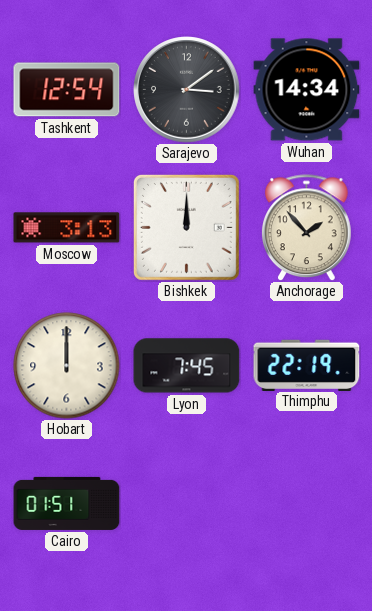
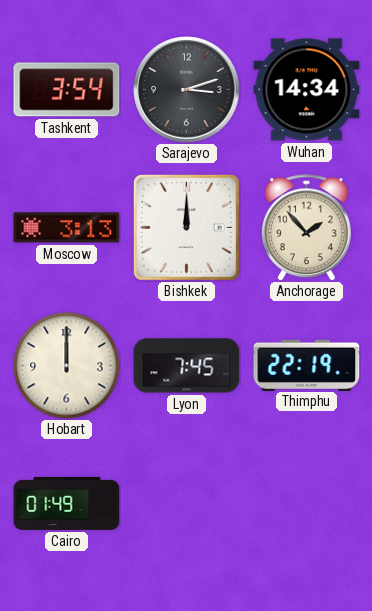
Tashkent: 12:54 -> 3:54
Sarajevo: 3:09 -> 3:12
Cairo: 01:51 -> 01:49
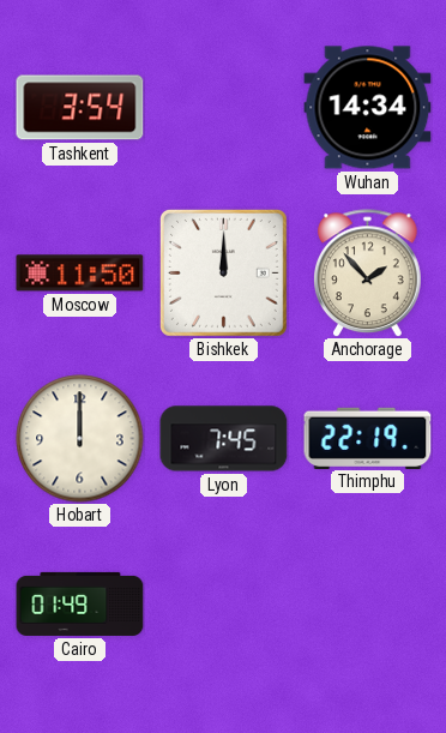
Sarajevo: 3:12 -> none
Moscow: 3:13 -> 11:50
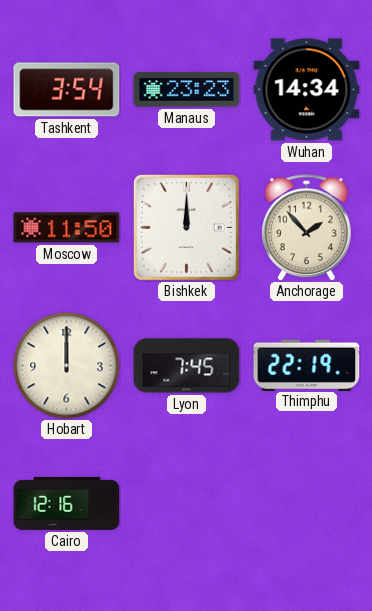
Manaus: none -> 23:23
Cairo: 01:49 -> 12:16
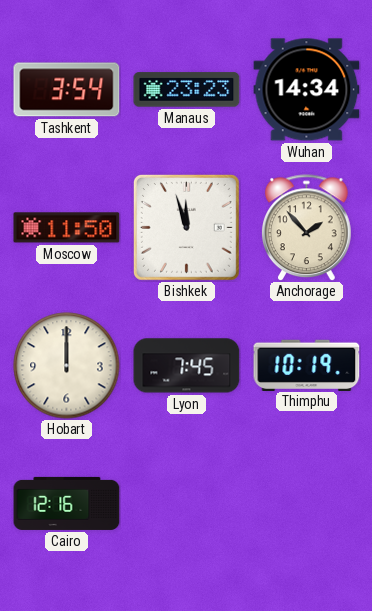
Bishkek: 12:00 -> 11:57
Thimphu: 22:19 -> 10:19
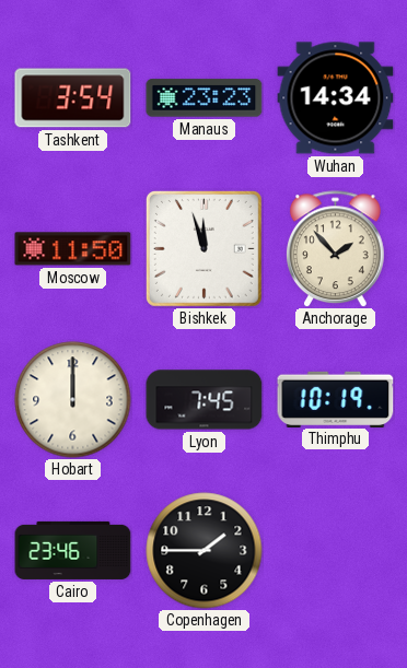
Cairo: 12:16 -> 23:46
Copenhagen: none -> 1:45
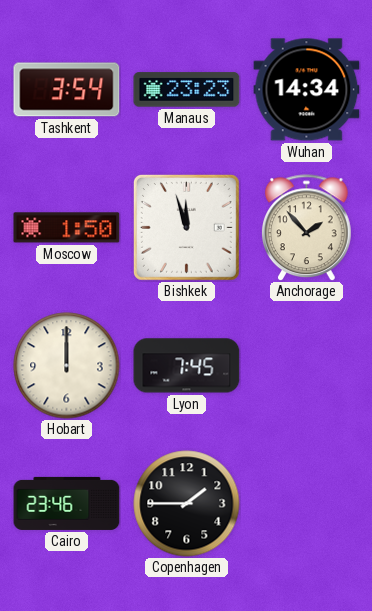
Moscow: 11:50 -> 1:50
Thimphu: 10:19 -> none
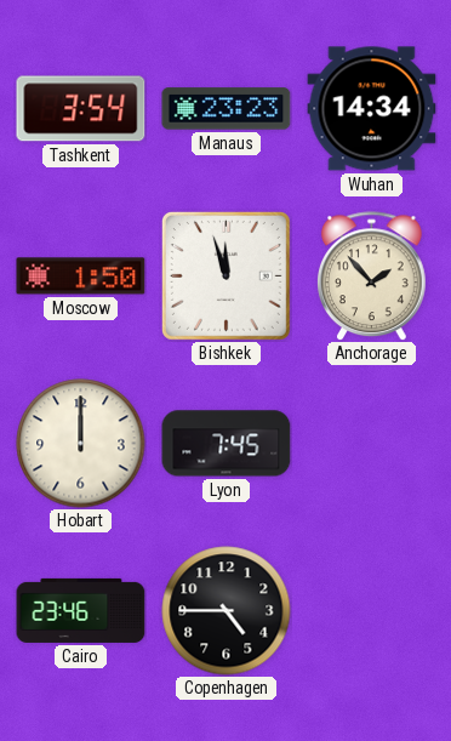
Copenhagen: 1:45 -> 4:45
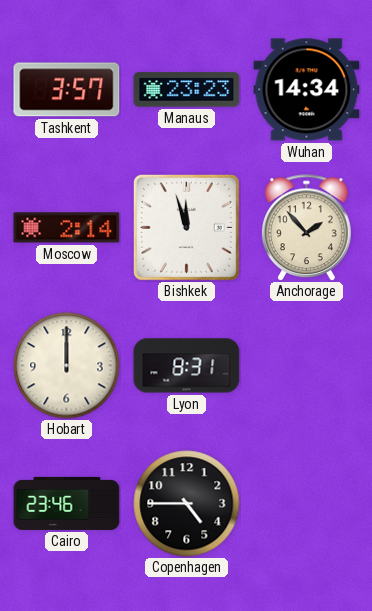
Tashkent: 3:54 -> 3:57
Moscow: 1:50 -> 2:14
Lyon: 7:45 -> 8:31
